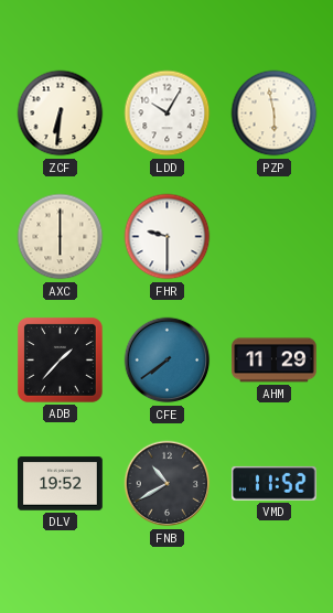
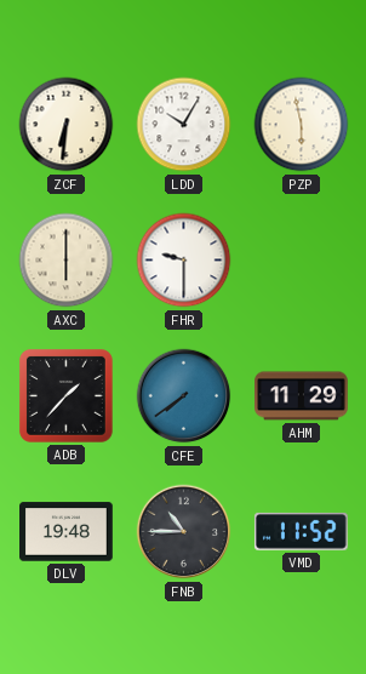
DLV: 19:52 -> 19:48
FNB: 10:40 -> 10:45
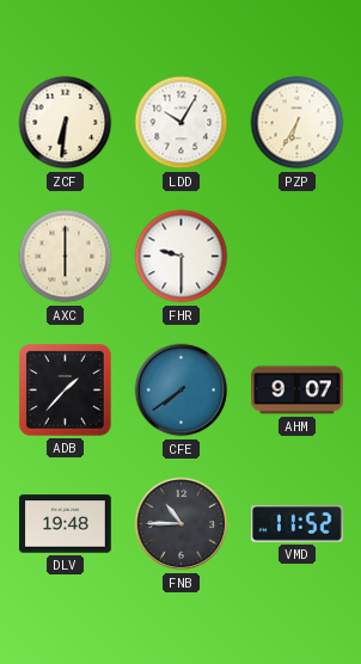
PZP: 5:58 -> 6:35
AHM: 11:29 -> 9:07
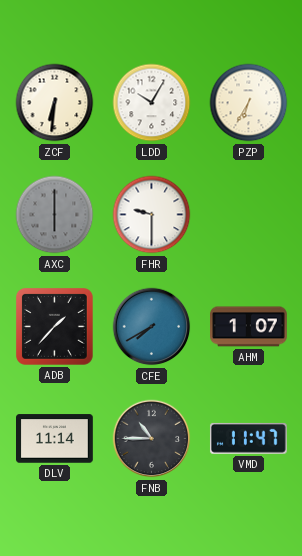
AXC dial: cream -> grey
CFE: 7:39 -> 7:40
AHM: 9:07 -> 1:07
DLV: 19:48 -> 11:14
VMD: 11:52 -> 11:47
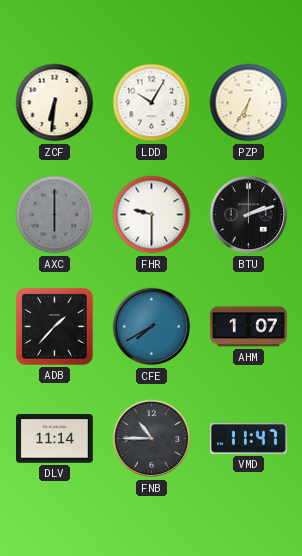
BTU: none -> 2:12
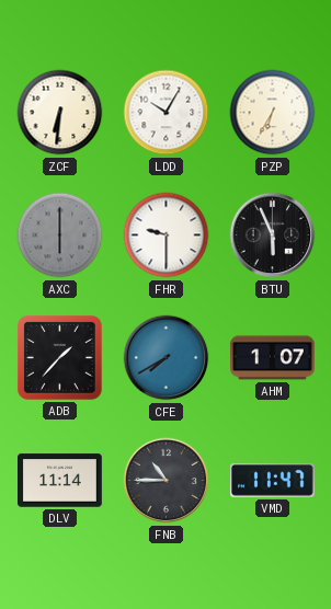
BTU: 2:12 -> 5:56
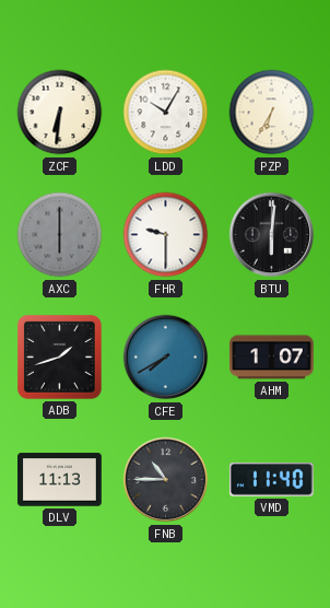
BTU: 5:56 -> 6:01
ADB: 1:37 -> 1:42
DLV: 11:14 -> 11:13
VMD: 11:47 -> 11:40
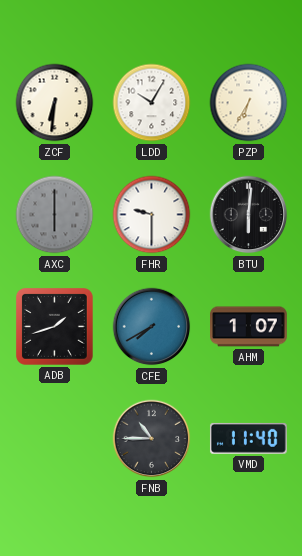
DLV: 11:13 -> none
